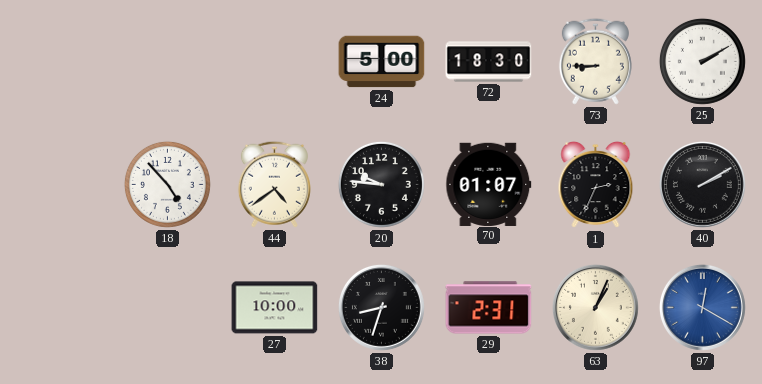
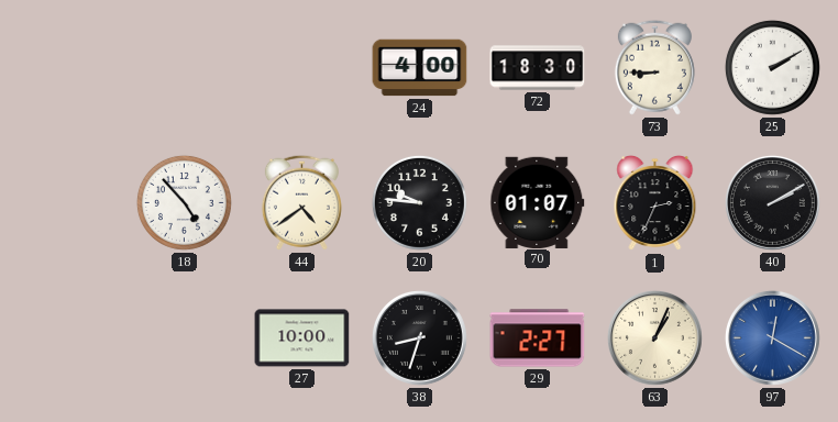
24: 5:00 -> 4:00
29: 2:31 -> 2:27
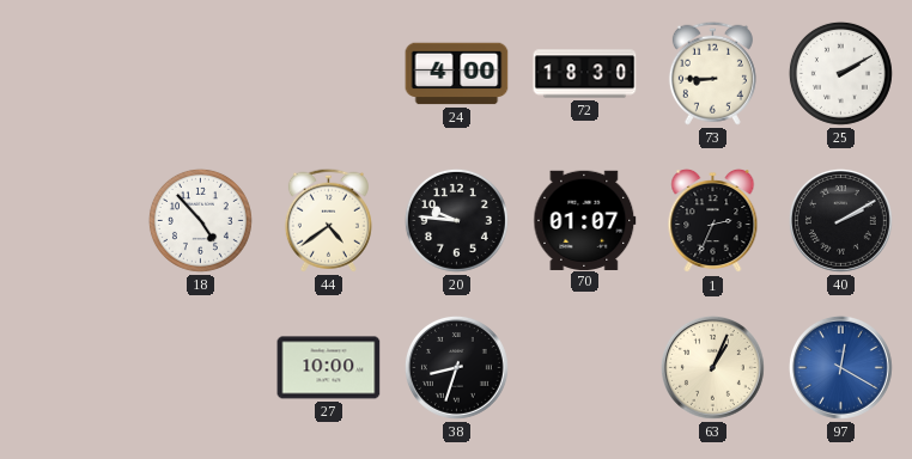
29: 2:27 -> none
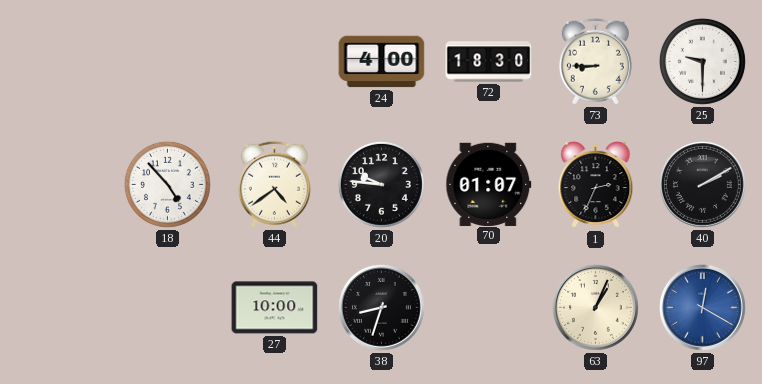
25: 2:10 -> 9:30
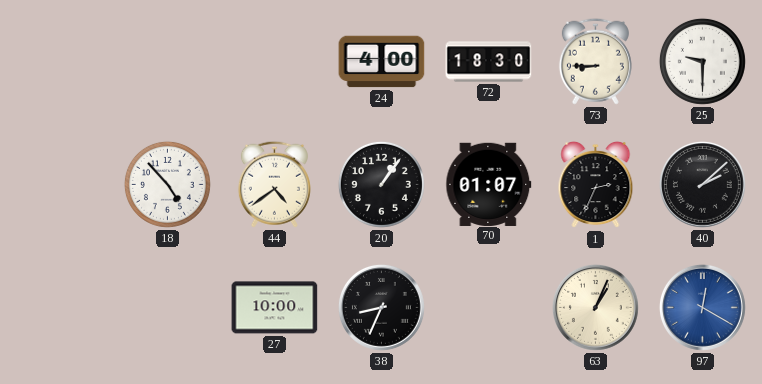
20: 9:46 -> 1:06
40: 2:10 -> 2:08
38: 8:33 -> 8:34
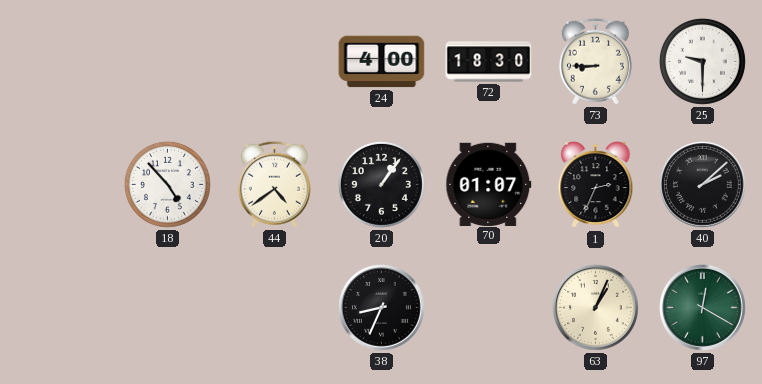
27: 10:00 -> none
97 dial: blue -> green
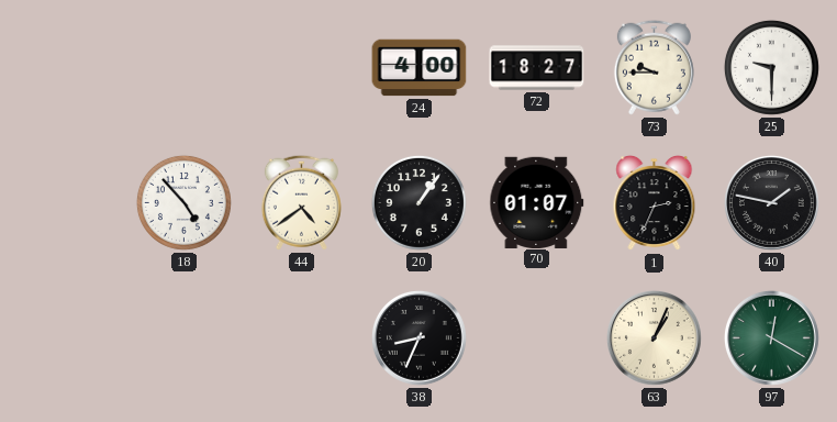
72: 18:30 -> 18:27
73: 8:45 -> 9:45
40: 2:08 -> 1:47
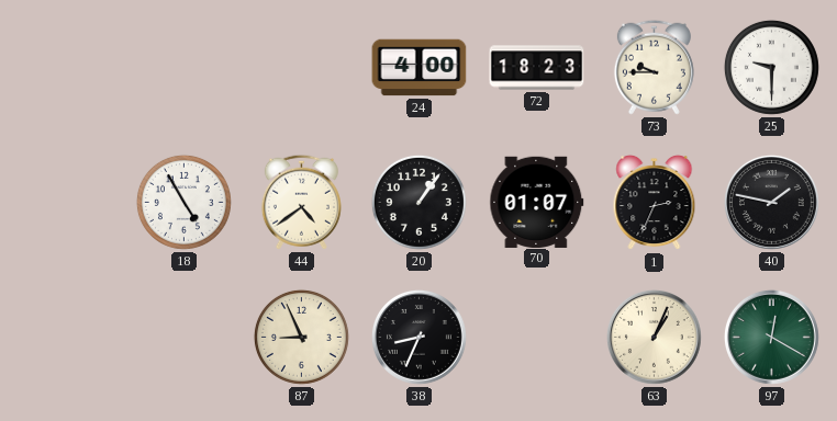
72: 18:27 -> 18:23
18: 4:53 -> 4:55
87: none -> 8:56
